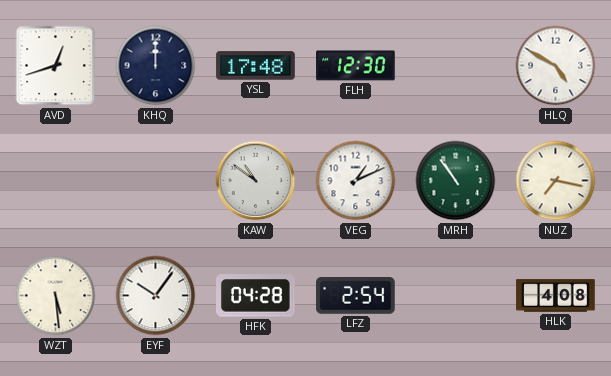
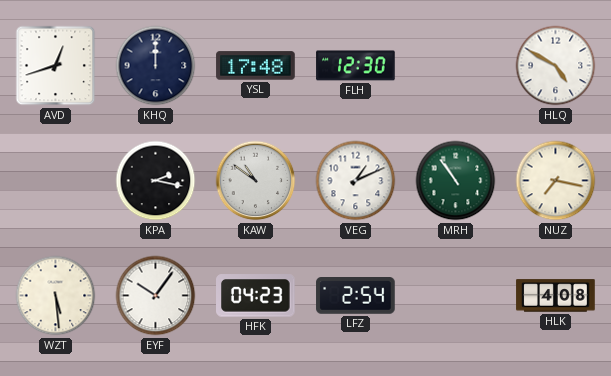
KPA: none -> 2:17
HFK: 04:28 -> 04:23
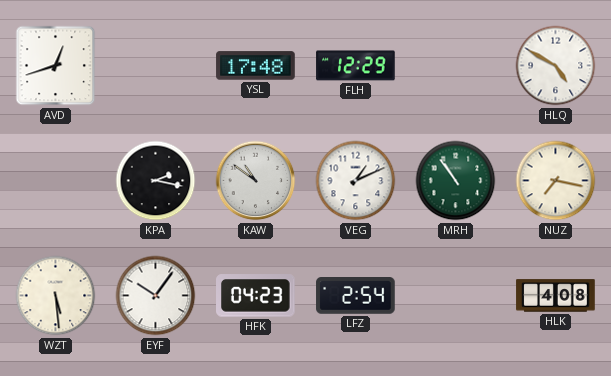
KHQ: 12:00 -> none
FLH: 12:30 -> 12:29
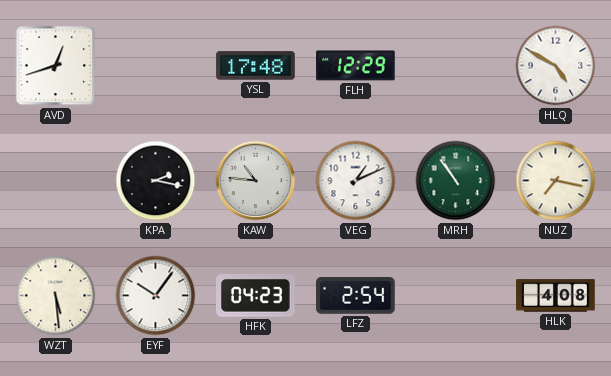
KAW: 10:51 -> 10:46
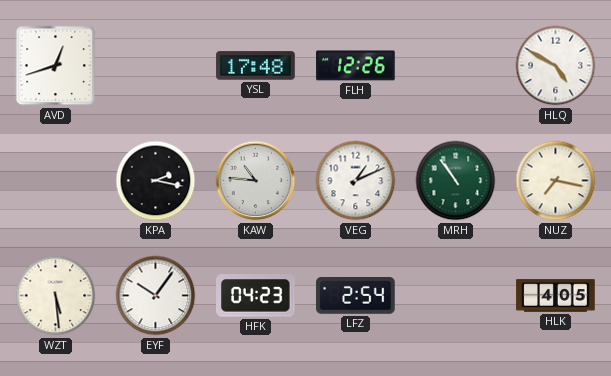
FLH: 12:29 -> 12:26
HLK: 4:08 -> 4:05
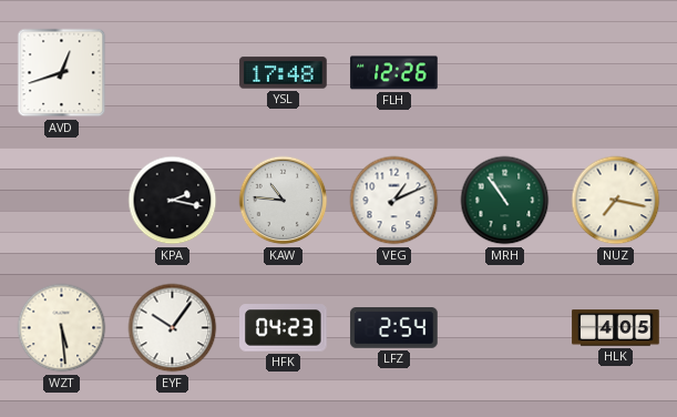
HLQ: 4:50 -> none
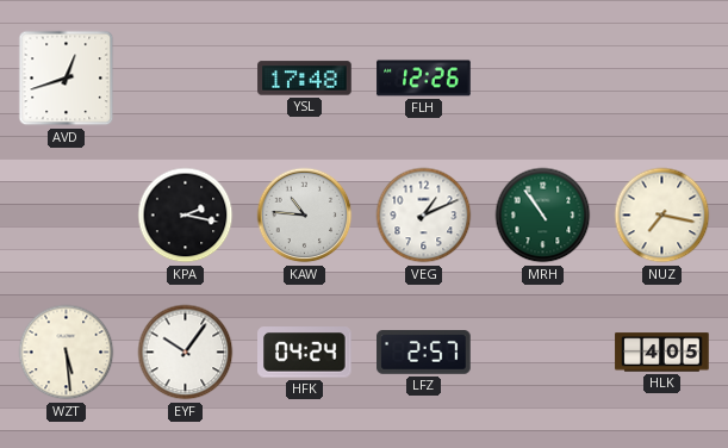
HFK: 04:23 -> 04:24
LFZ: 2:54 -> 2:57
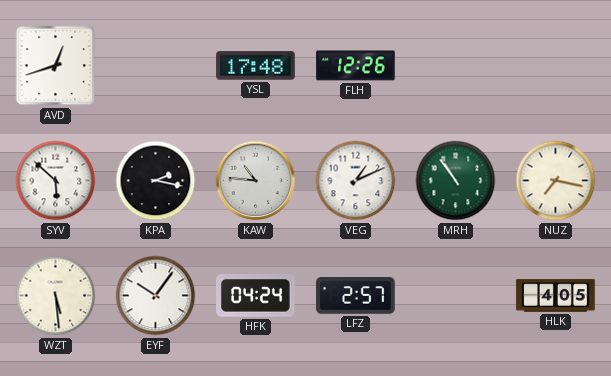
SYV: none -> 5:52
